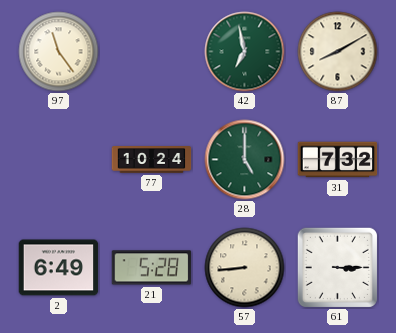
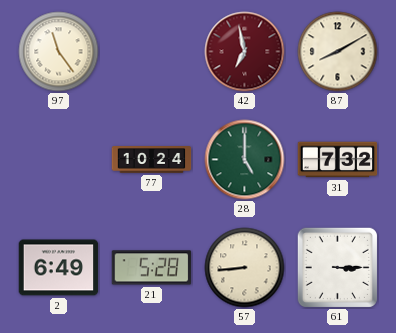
42 dial: green -> burgundy
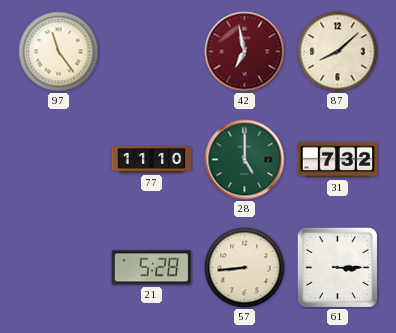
87: 8:10 -> 8:08
77: 10:24 -> 11:10
2: 6:49 -> none
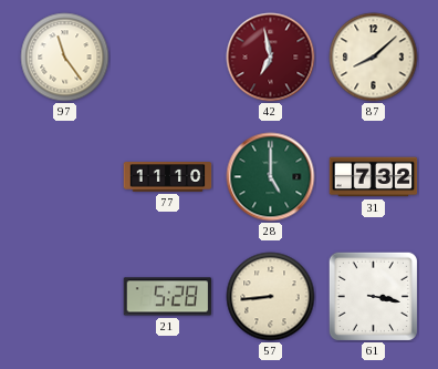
61: 3:15 -> 3:17
